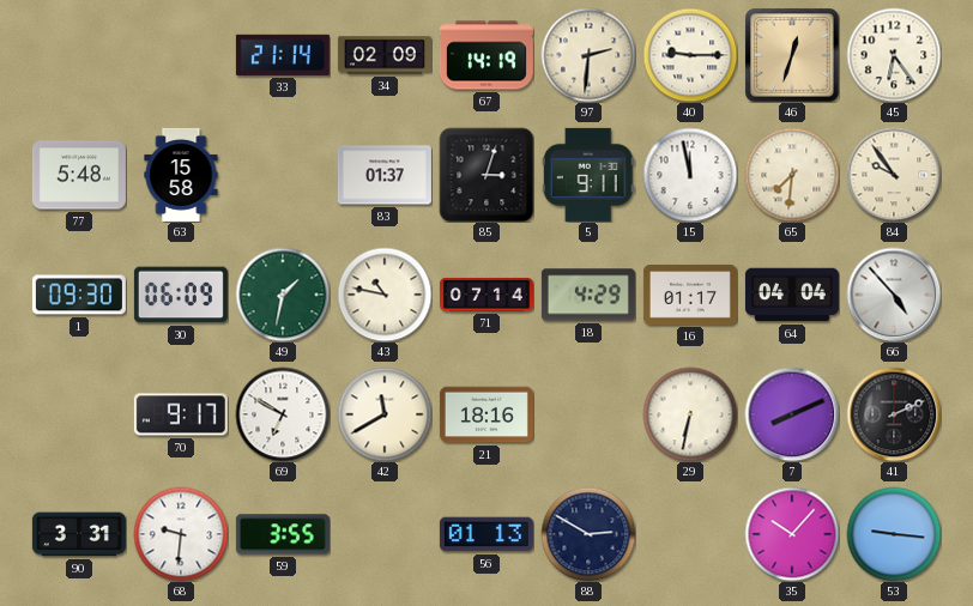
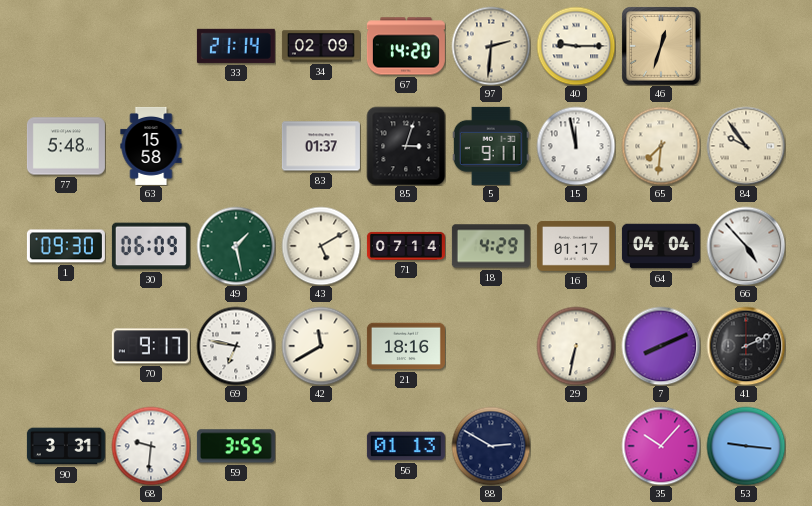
67: 14:19 -> 14:20
45: 6:24 -> none
49: 1:32 -> 1:28
43: 10:47 -> 5:10
69: 6:50 -> 6:47
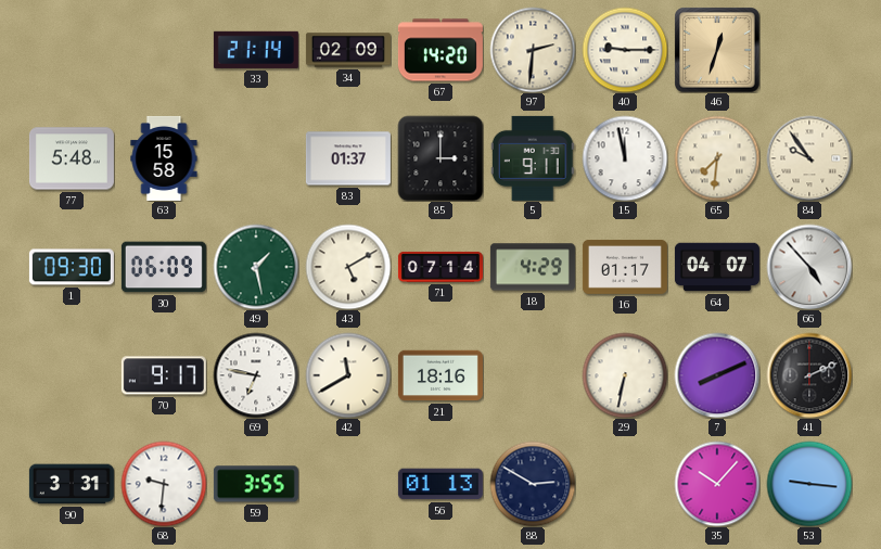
85: 3:03 -> 3:00
64: 04:04 -> 04:07
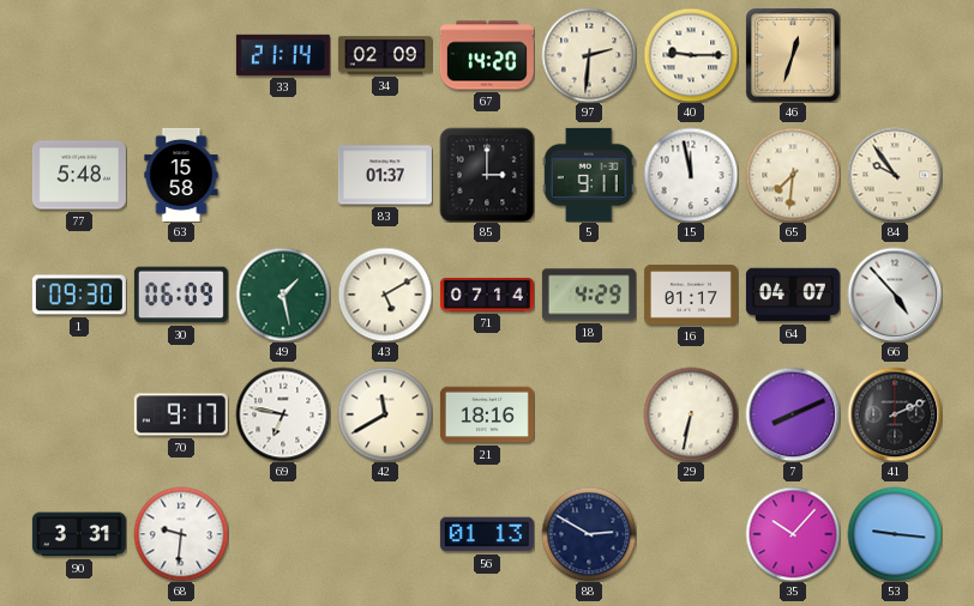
59: 3:55 -> none
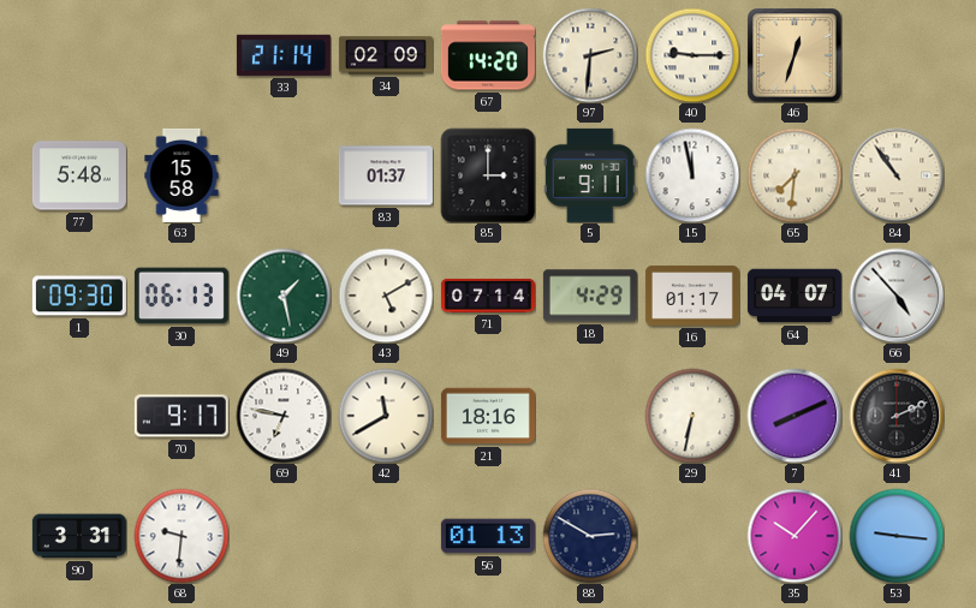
84: 9:54 -> 10:54
30: 06:09 -> 06:13
